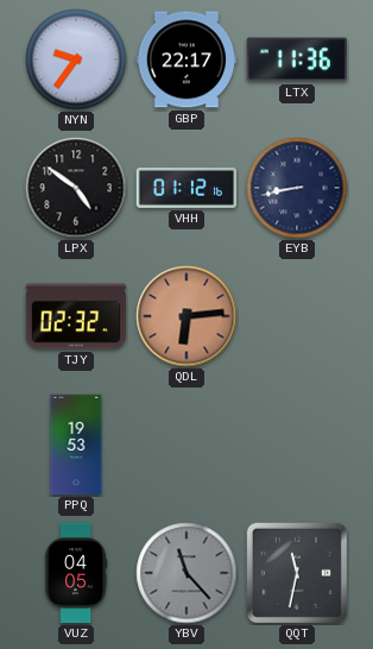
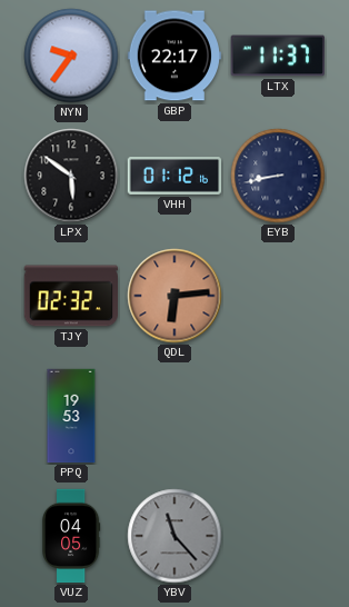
LTX: 11:36 -> 11:37
LPX: 4:51 -> 5:51
QQT: 11:32 -> none
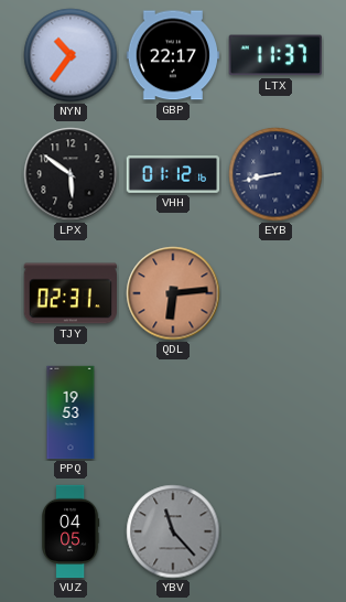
NYN: 9:36 -> 10:36
TJY: 02:32 -> 02:31
